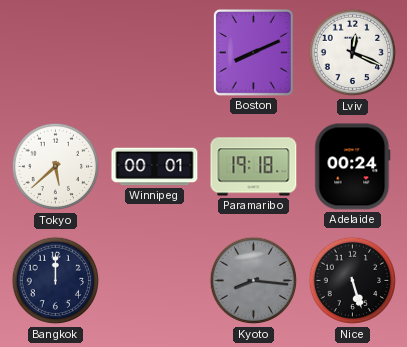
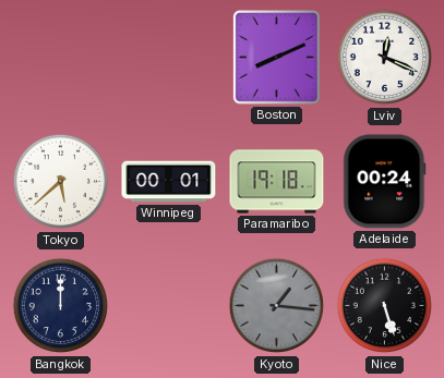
Kyoto: 8:16 -> 1:16
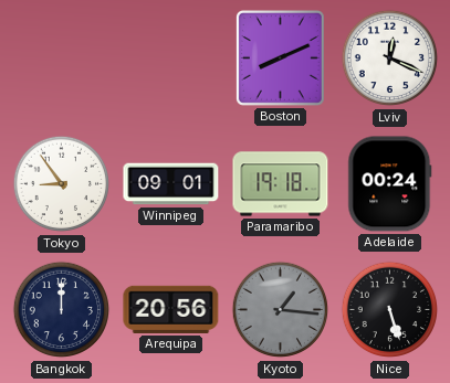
Tokyo: 5:38 -> 8:54
Winnipeg: 00:01 -> 09:01
Arequipa: none -> 20:56
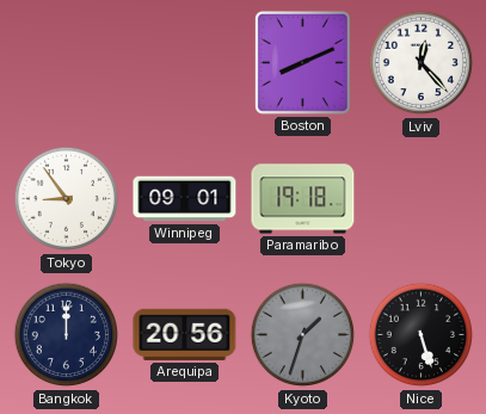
Lviv: 12:19 -> 12:23
Adelaide: 00:24 -> none
Kyoto: 1:16 -> 1:33
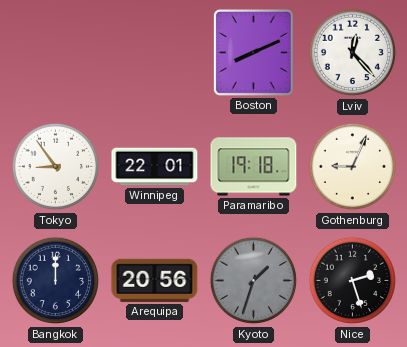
Winnipeg: 09:01 -> 22:01
Gothenburg: none -> 9:04
Nice: 5:27 -> 2:27
